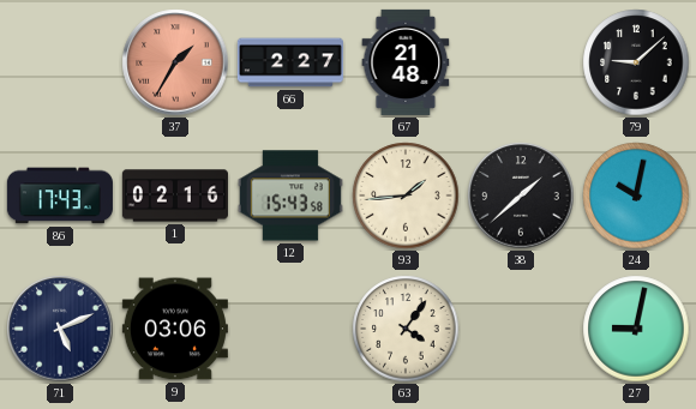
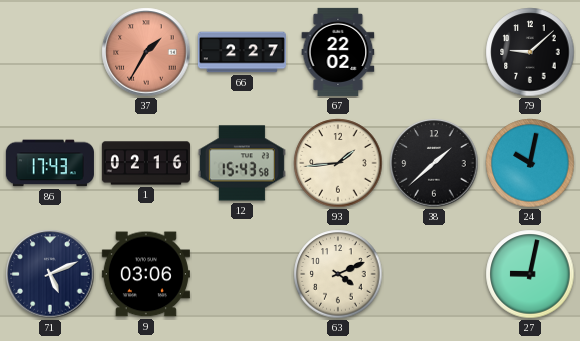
67: 21:48 -> 22:02
63: 4:06 -> 4:11
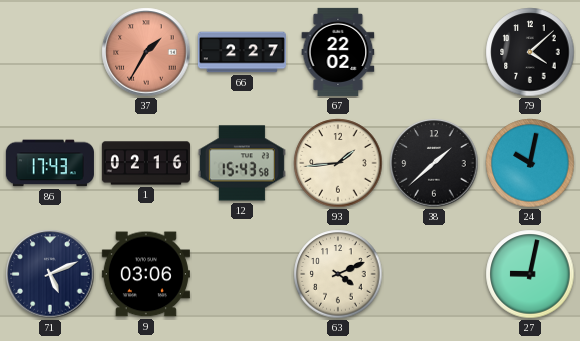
79: 9:08 -> 4:08
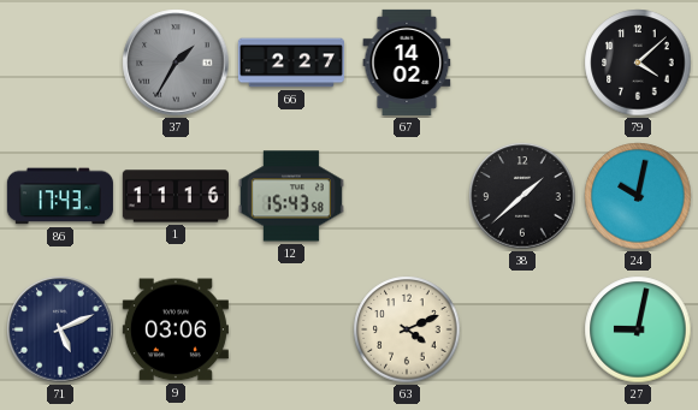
37 dial: salmon -> grey
67: 22:02 -> 14:02
1: 02:16 -> 11:16
93: 1:44 -> none
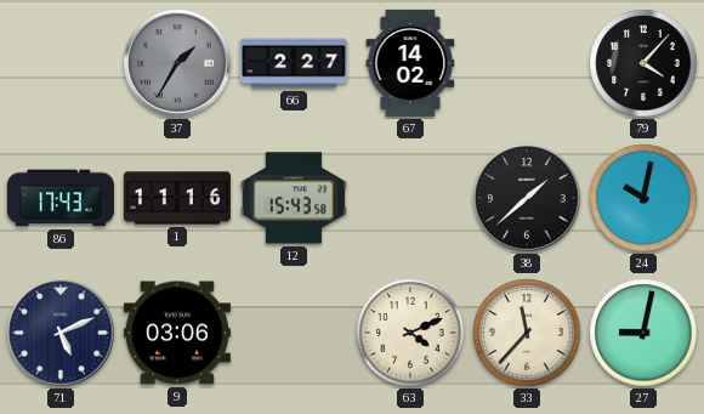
79: 4:08 -> 4:07
33: none -> 11:37
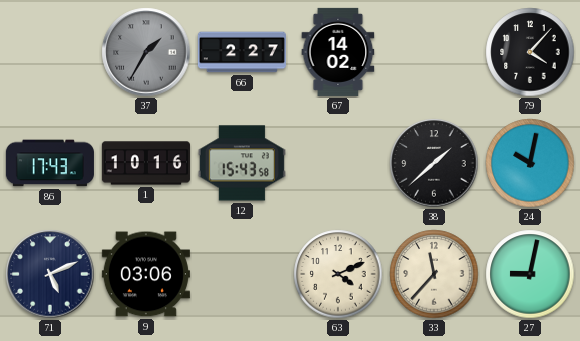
1: 11:16 -> 10:16
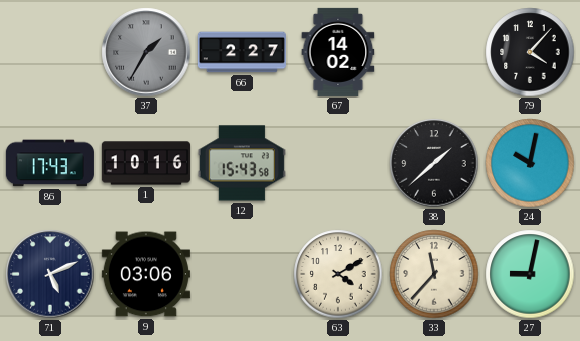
63: 4:11 -> 4:10
